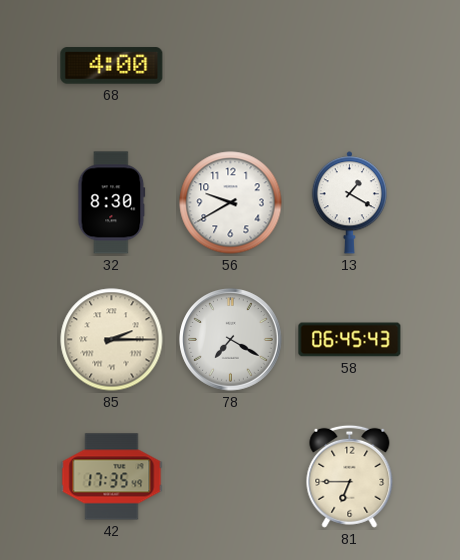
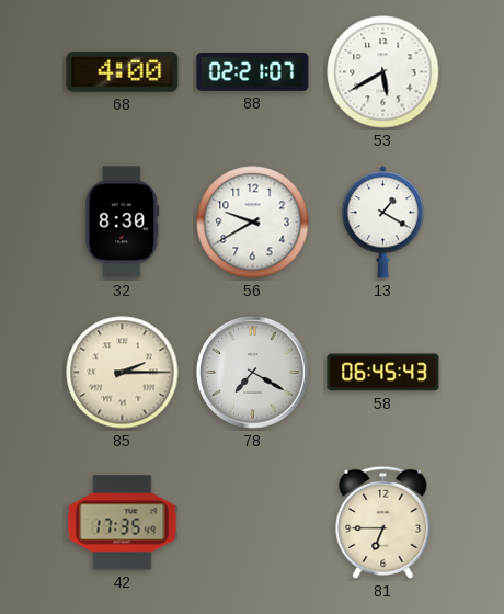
88: none -> 02:21
53: none -> 5:40
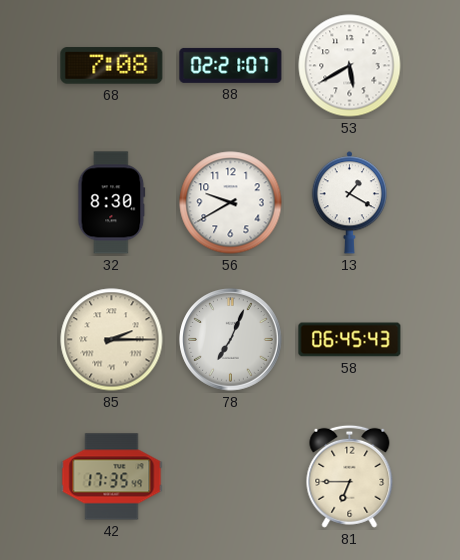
68: 4:00 -> 7:08
78: 7:20 -> 7:04
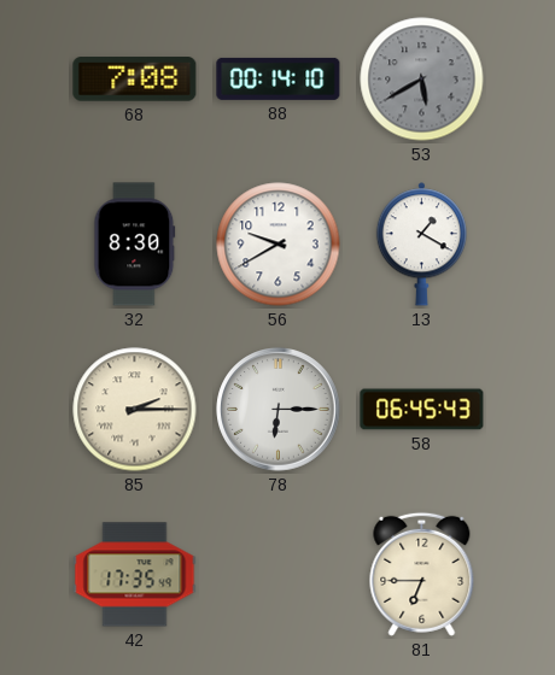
88: 02:21 -> 00:14
53 dial: white -> grey
78: 7:04 -> 6:15
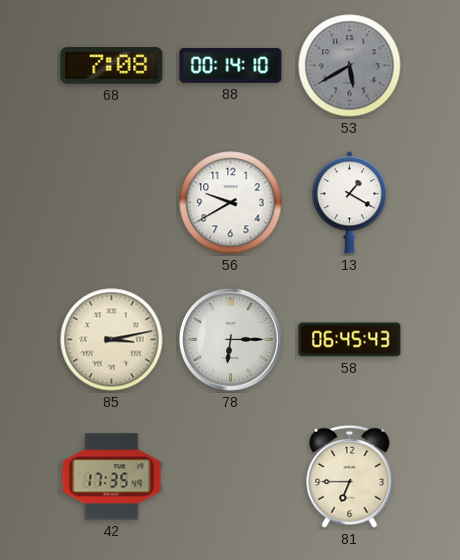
32: 8:30 -> none
85: 2:15 -> 3:13
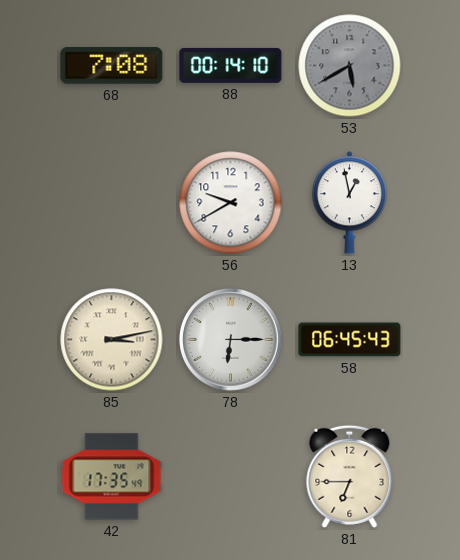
13: 1:20 -> 12:58
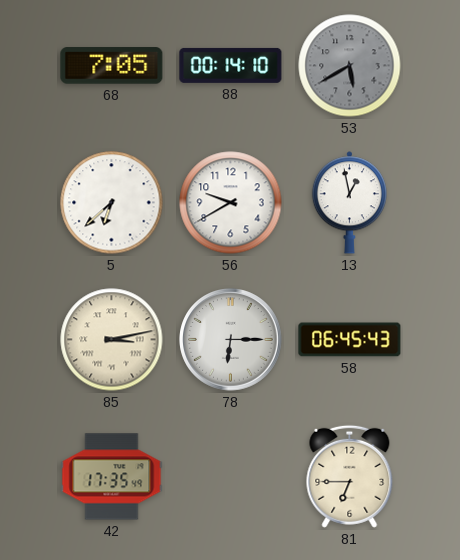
68: 7:08 -> 7:05
5: none -> 6:38
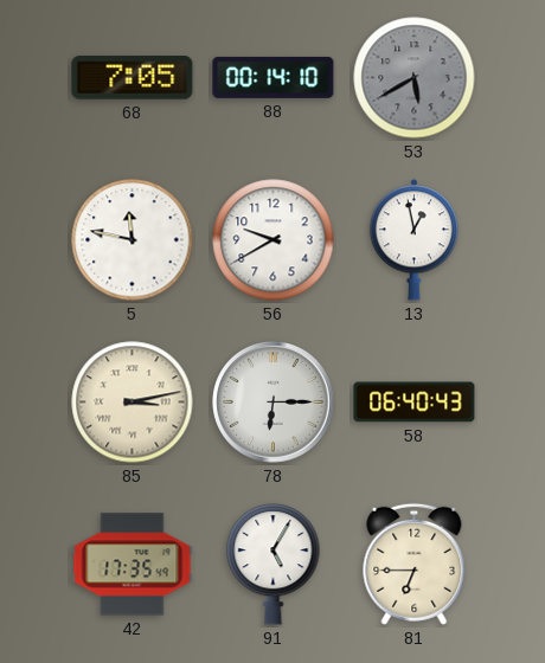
5: 6:38 -> 11:47
58: 06:45 -> 06:40
91: none -> 5:05
